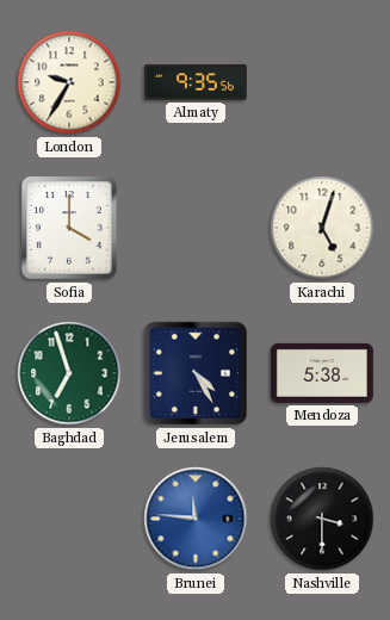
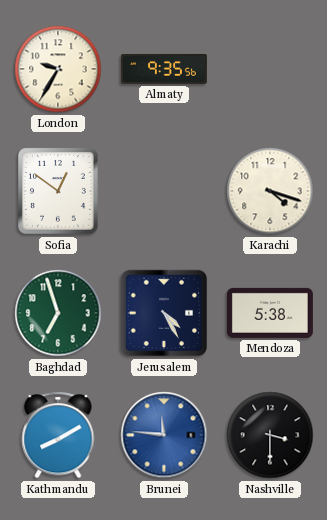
Sofia: 4:00 -> 12:51
Karachi: 5:03 -> 4:18
Kathmandu: none -> 8:10
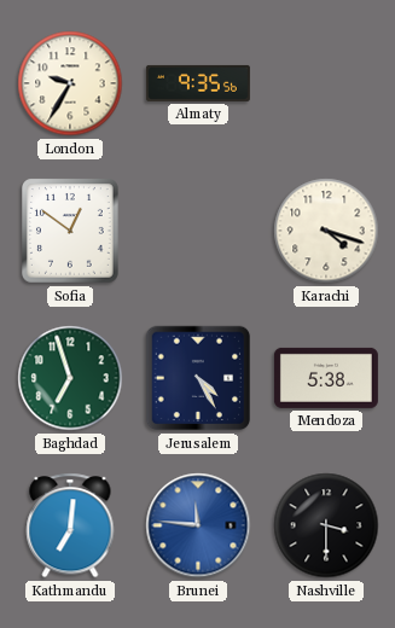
Kathmandu: 8:10 -> 7:01
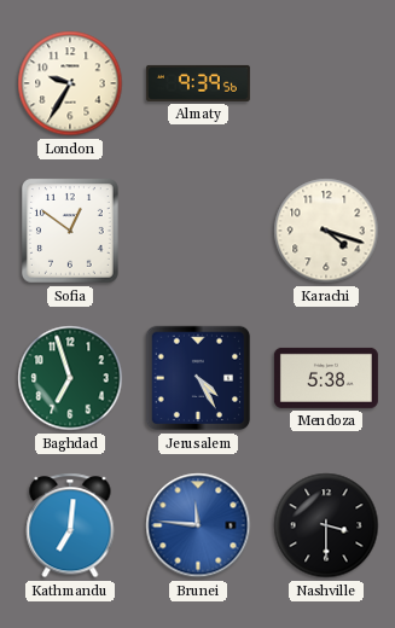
Almaty: 9:35 -> 9:39
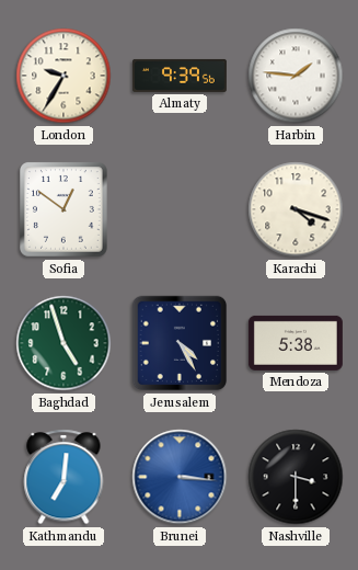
Harbin: none -> 1:46
Baghdad: 6:57 -> 4:57
Brunei: 11:46 -> 3:16
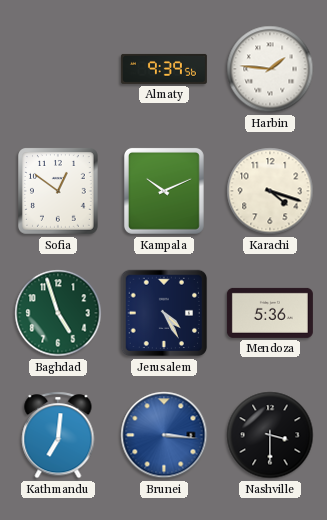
London: 9:35 -> none
Kampala: none -> 10:11
Mendoza: 5:38 -> 5:36
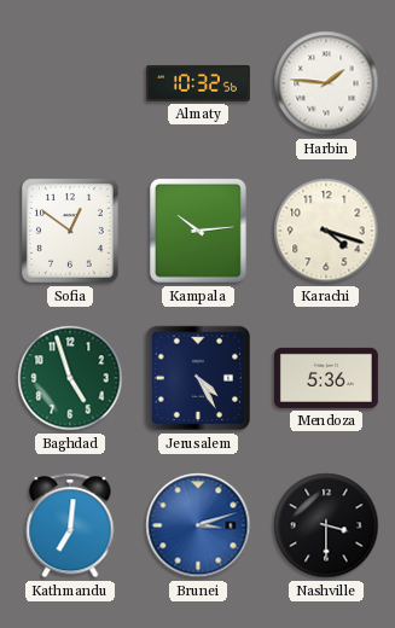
Almaty: 9:39 -> 10:32
Kampala: 10:11 -> 10:14
Brunei: 3:16 -> 3:12
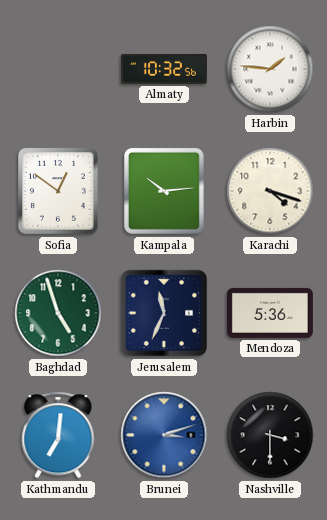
Jerusalem: 4:25 -> 11:34
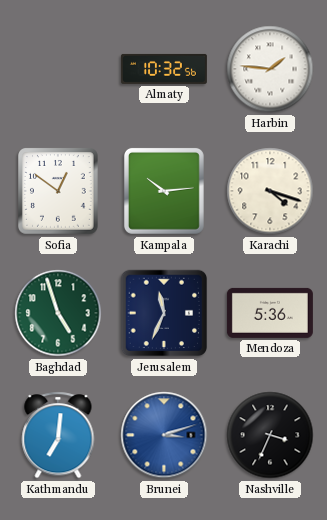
Nashville: 3:30 -> 3:34
